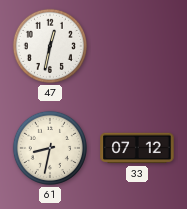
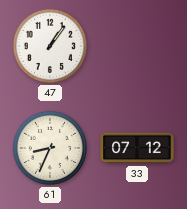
47: 12:32 -> 1:06
61: 8:32 -> 8:34
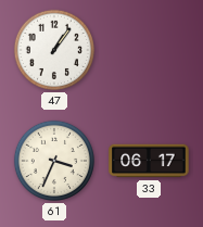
61: 8:34 -> 3:34
33: 07:12 -> 06:17
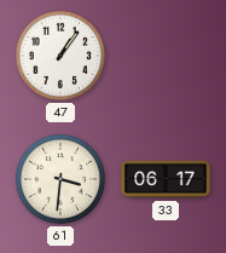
61: 3:34 -> 3:31
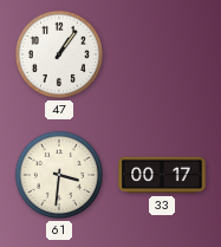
33: 06:17 -> 00:17
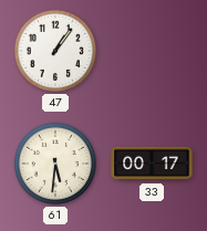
61: 3:31 -> 5:31
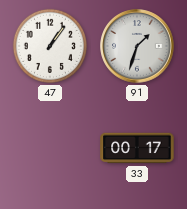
91: none -> 1:33
61: 5:31 -> none
